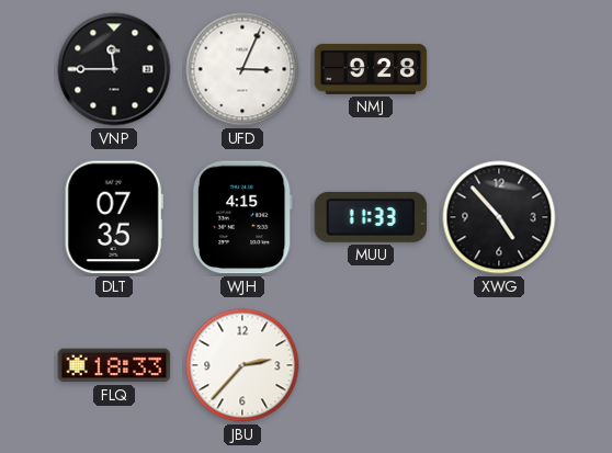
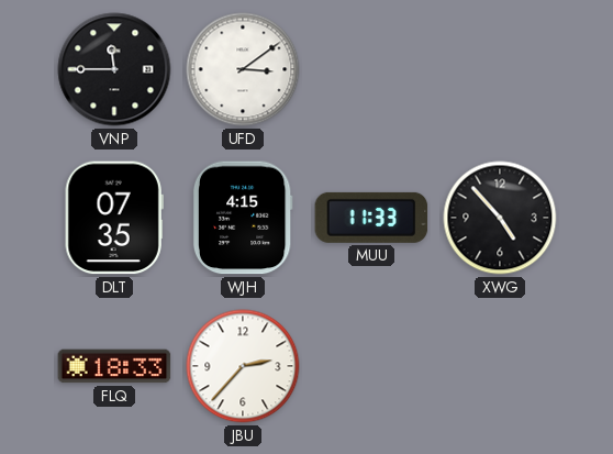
UFD: 3:04 -> 3:09
NMJ: 9:28 -> none
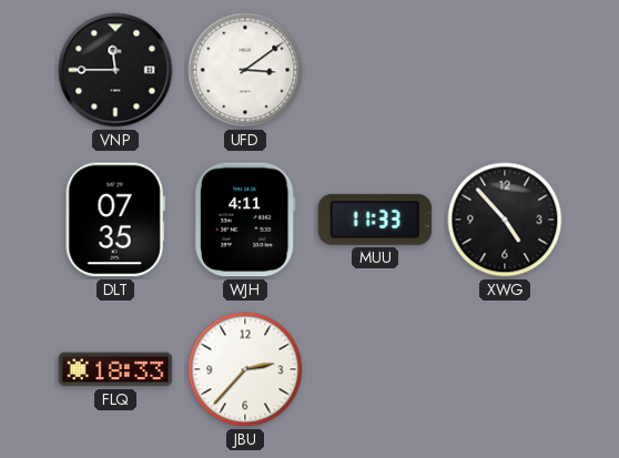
WJH: 4:15 -> 4:11
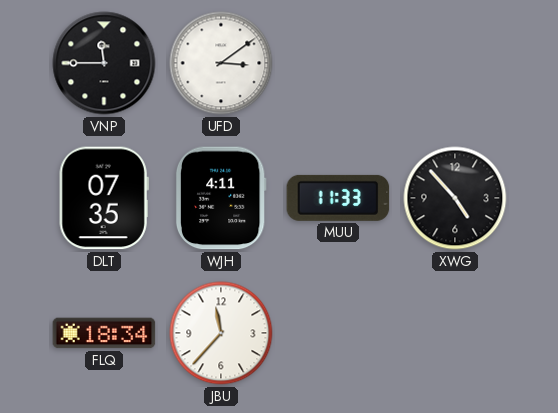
FLQ: 18:33 -> 18:34
JBU: 2:37 -> 11:37
